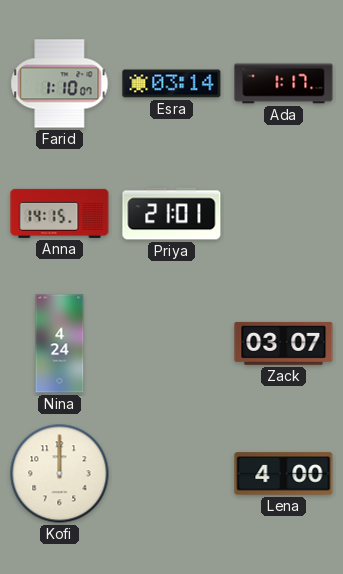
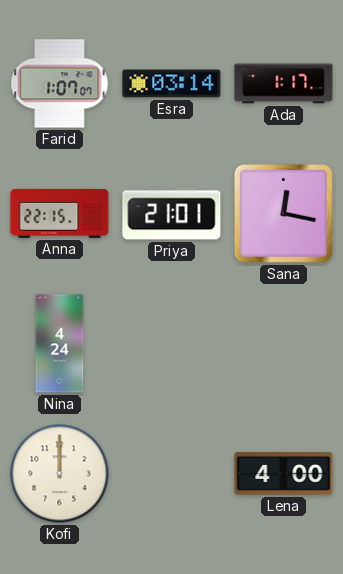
Farid: 1:10 -> 1:07
Anna: 14:15 -> 22:15
Sana: none -> 12:17
Zack: 03:07 -> none
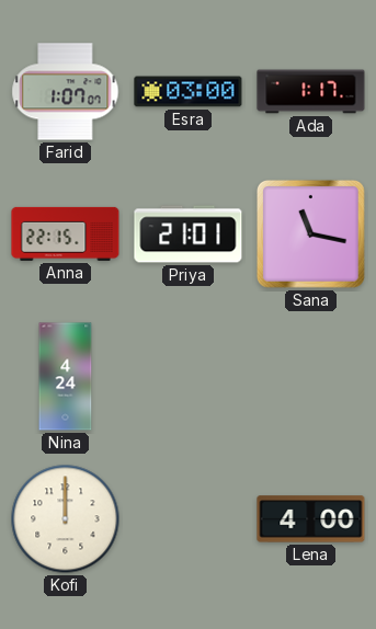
Esra: 03:14 -> 03:00
Sana: 12:17 -> 11:17
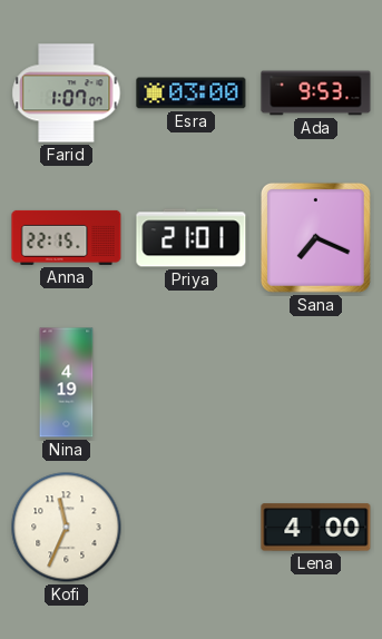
Ada: 1:17 -> 9:53
Sana: 11:17 -> 7:19
Nina: 4:24 -> 4:19
Kofi: 12:00 -> 11:34
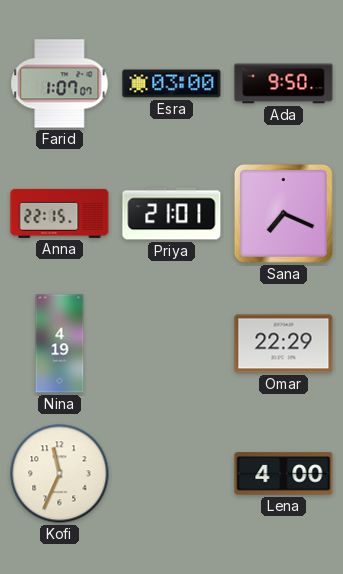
Ada: 9:53 -> 9:50
Omar: none -> 22:29
